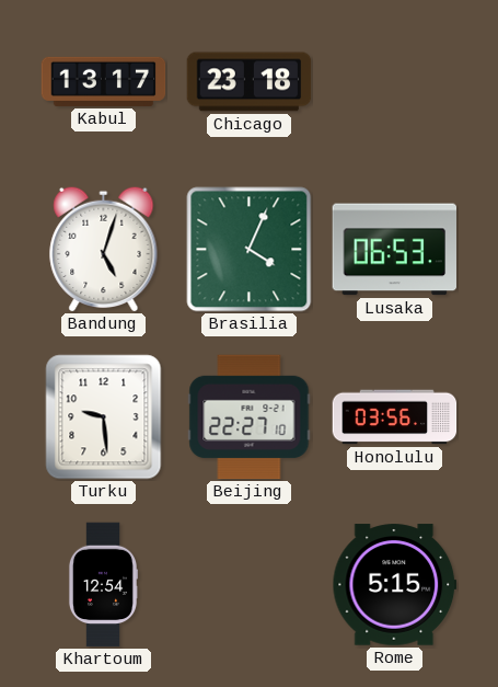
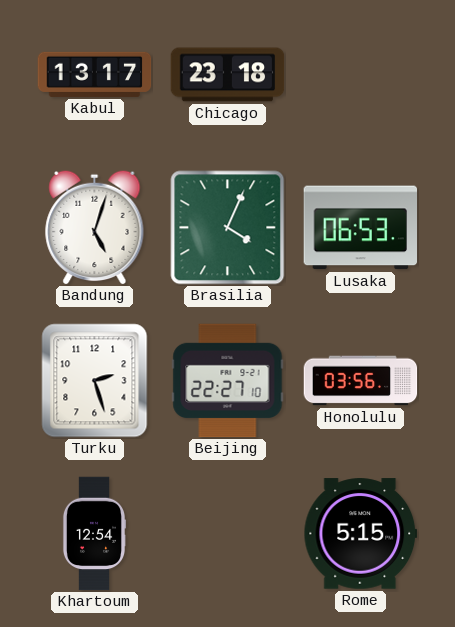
Turku: 9:29 -> 2:27
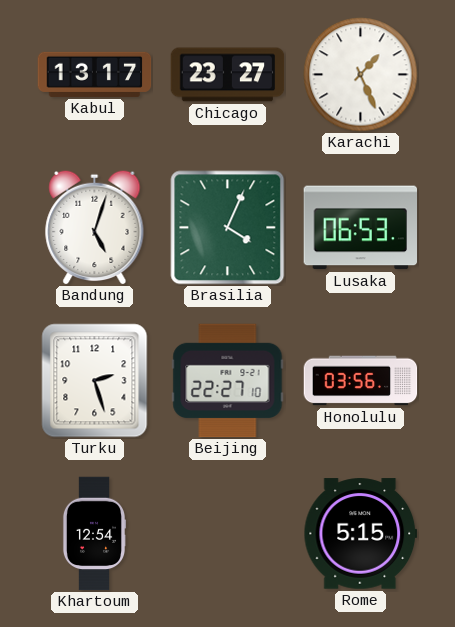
Chicago: 23:18 -> 23:27
Karachi: none -> 1:26
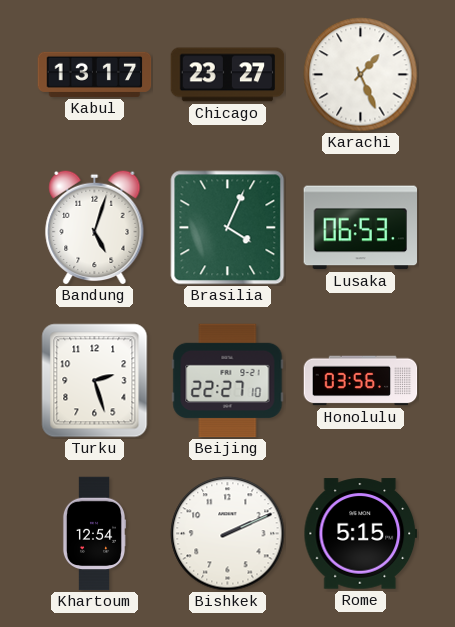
Bishkek: none -> 2:11
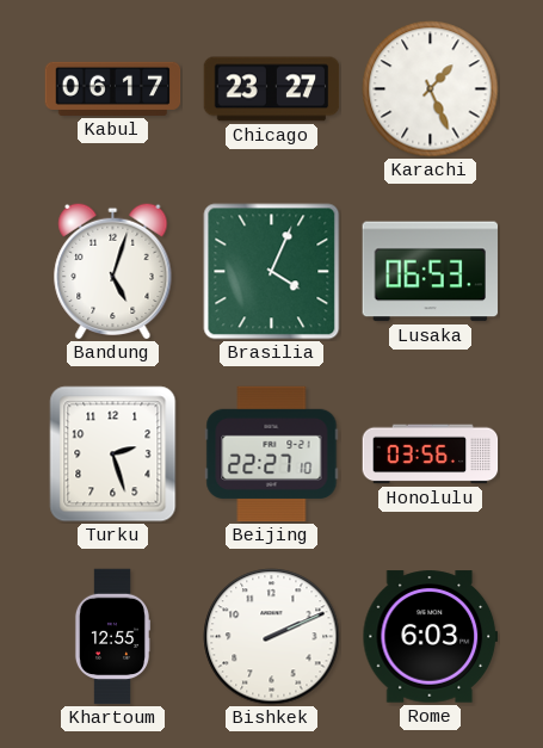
Kabul: 13:17 -> 06:17
Khartoum: 12:54 -> 12:55
Rome: 5:15 -> 6:03
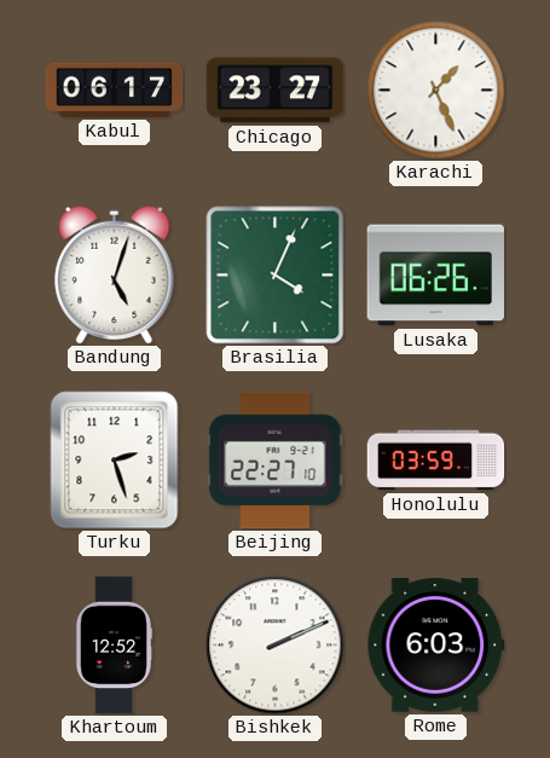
Lusaka: 06:53 -> 06:26
Honolulu: 03:56 -> 03:59
Khartoum: 12:55 -> 12:52
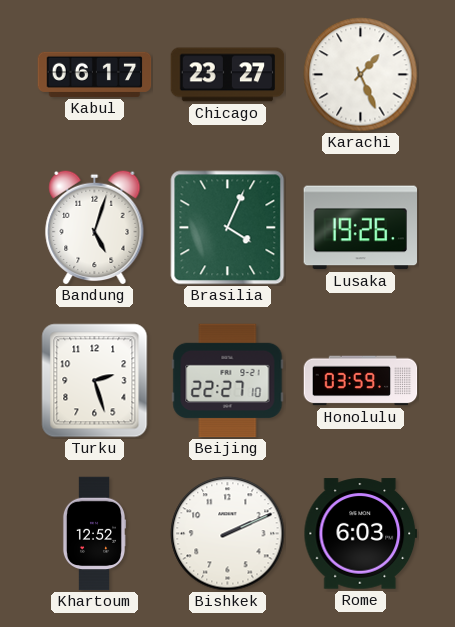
Lusaka: 06:26 -> 19:26
